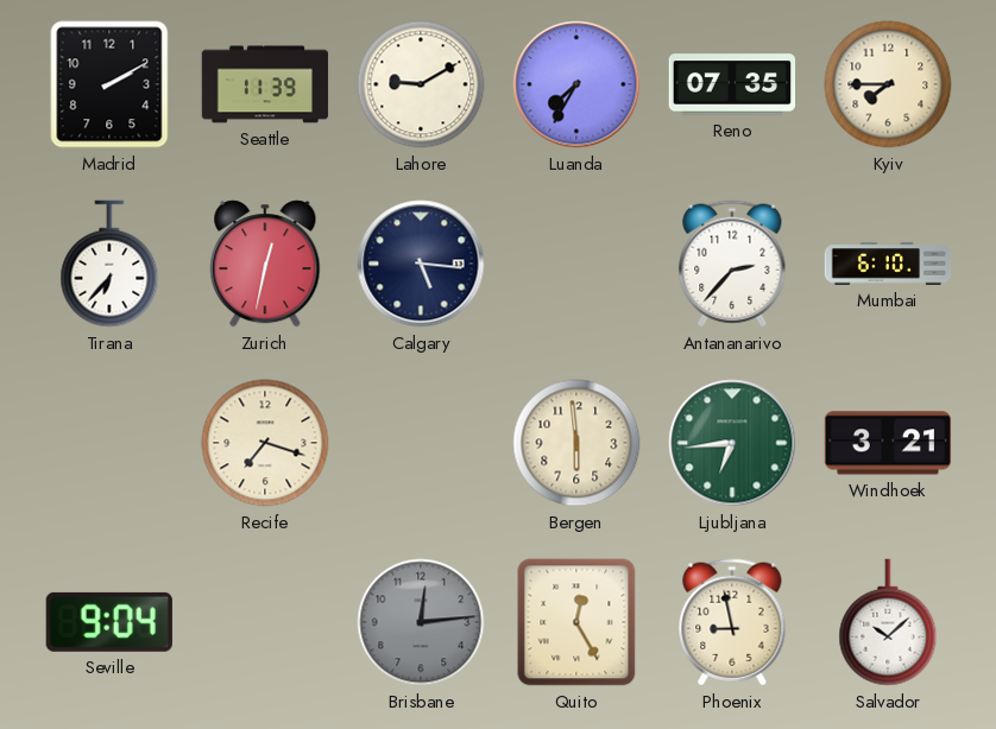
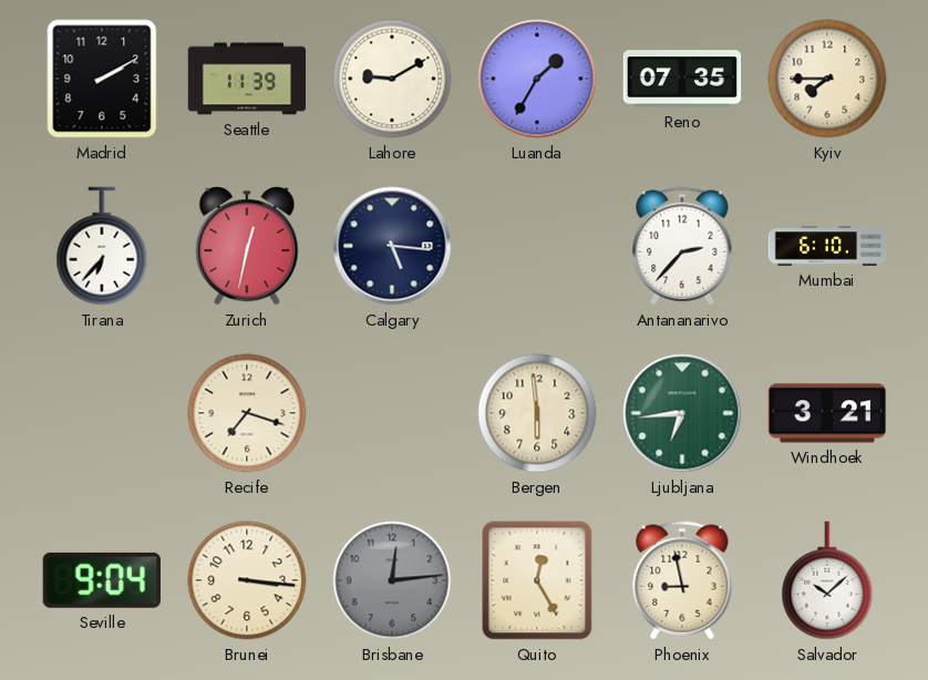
Luanda: 7:35 -> 1:35
Brunei: none -> 3:16
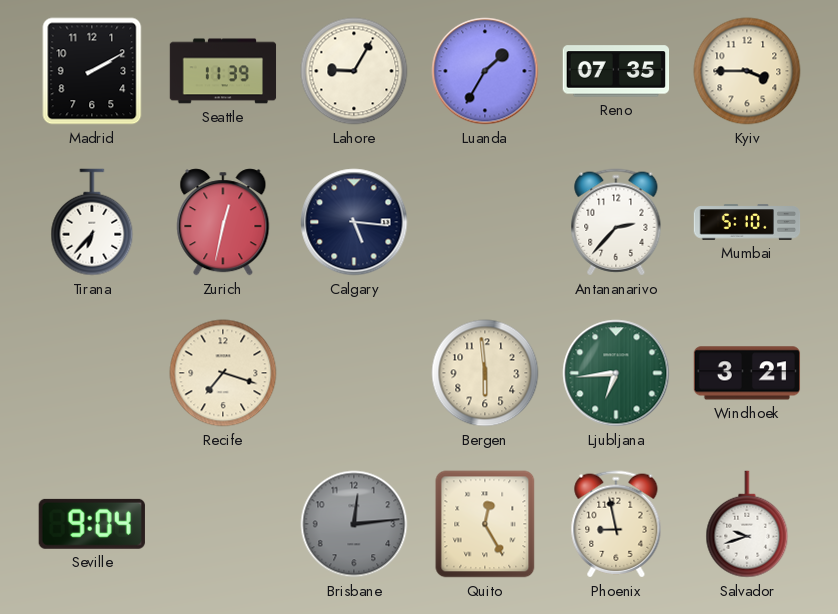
Lahore: 9:10 -> 9:05
Kyiv: 7:45 -> 3:45
Mumbai: 6:10 -> 5:10
Brunei: 3:16 -> none
Salvador: 10:08 -> 9:42
